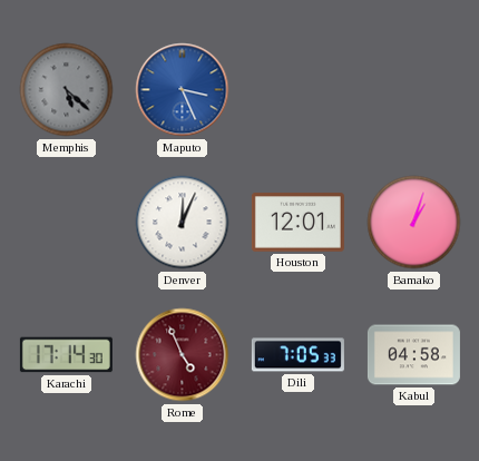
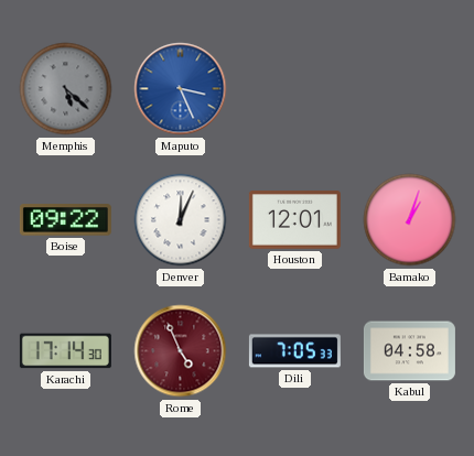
Boise: none -> 09:22
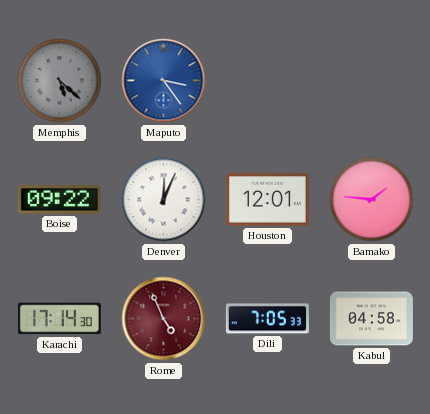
Maputo: 3:26 -> 3:24
Bamako: 1:03 -> 1:46
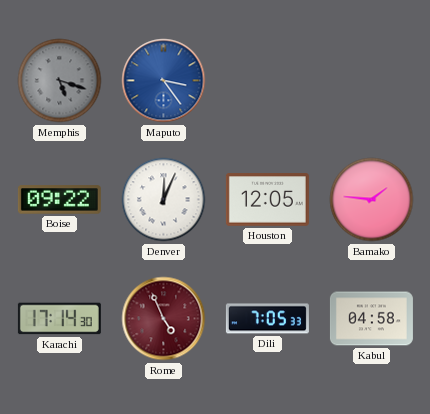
Memphis: 5:22 -> 5:18
Houston: 12:01 -> 12:05
